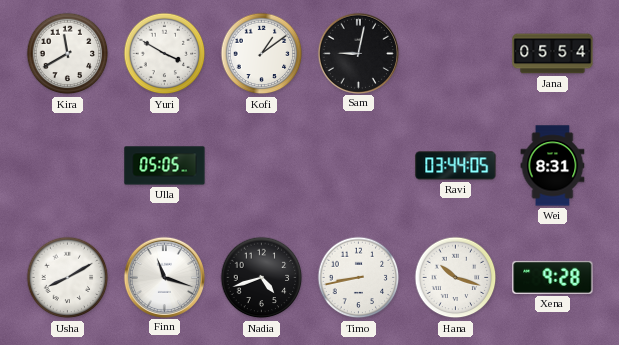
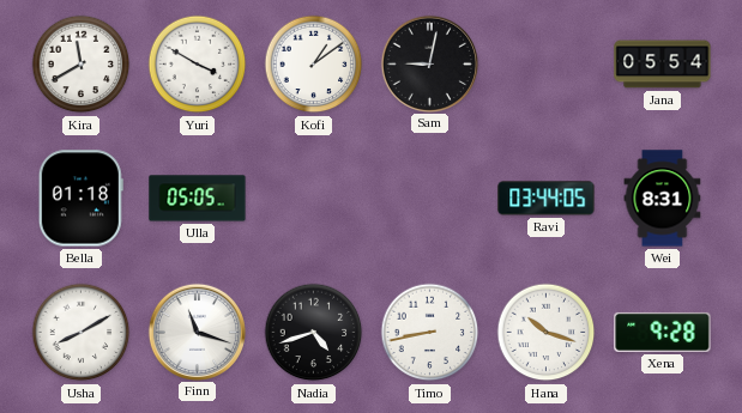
Bella: none -> 01:18
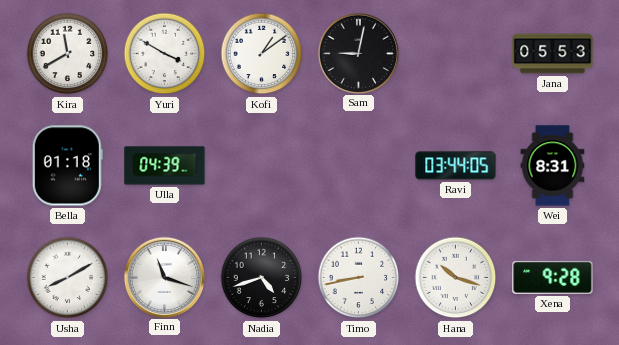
Jana: 05:54 -> 05:53
Ulla: 05:05 -> 04:39
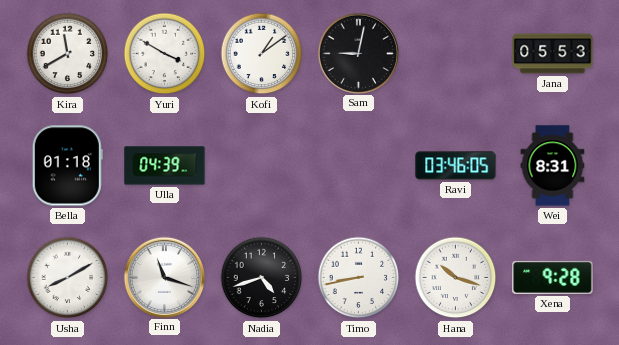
Ravi: 03:44 -> 03:46
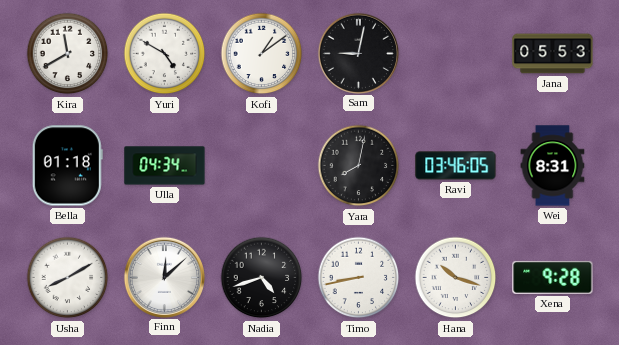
Yuri: 3:50 -> 4:50
Ulla: 04:39 -> 04:34
Yara: none -> 8:02
Finn: 11:18 -> 12:08
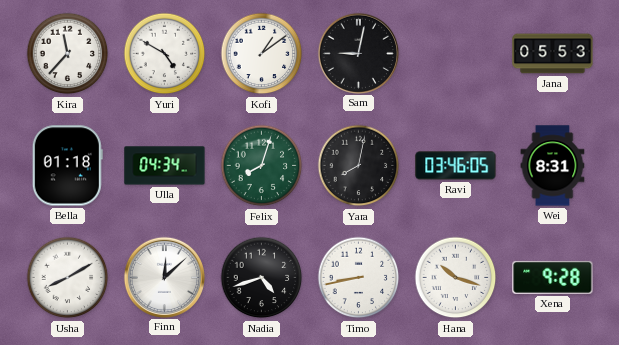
Kira: 11:40 -> 11:37
Felix: none -> 8:03
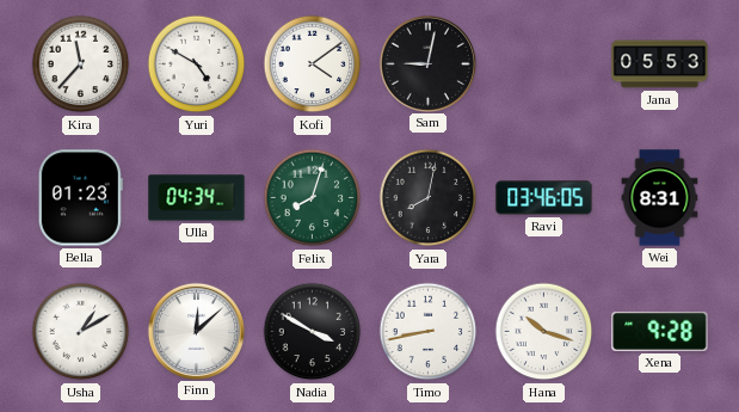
Kofi: 1:09 -> 4:09
Bella: 01:18 -> 01:23
Usha: 8:10 -> 1:10
Nadia: 4:42 -> 3:50
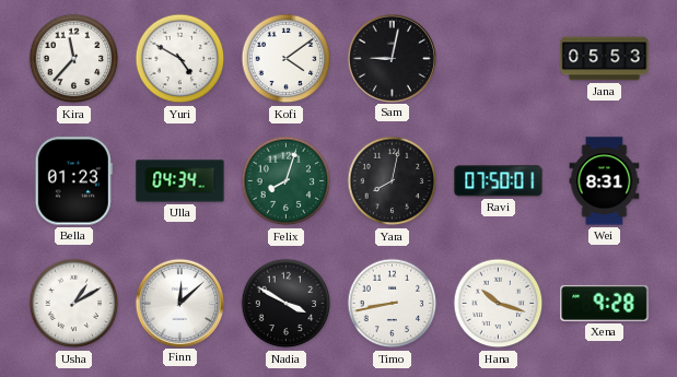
Ravi: 03:46 -> 07:50
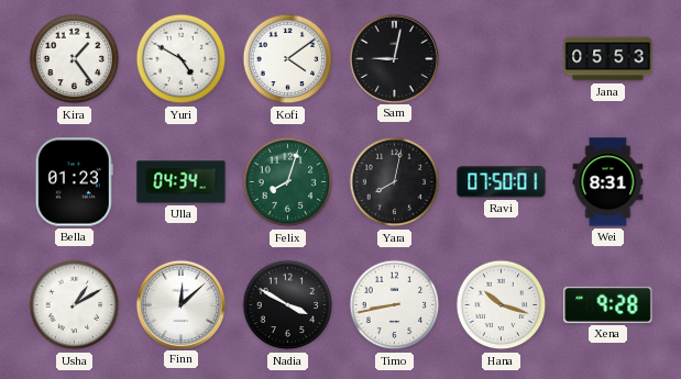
Kira: 11:37 -> 1:24
